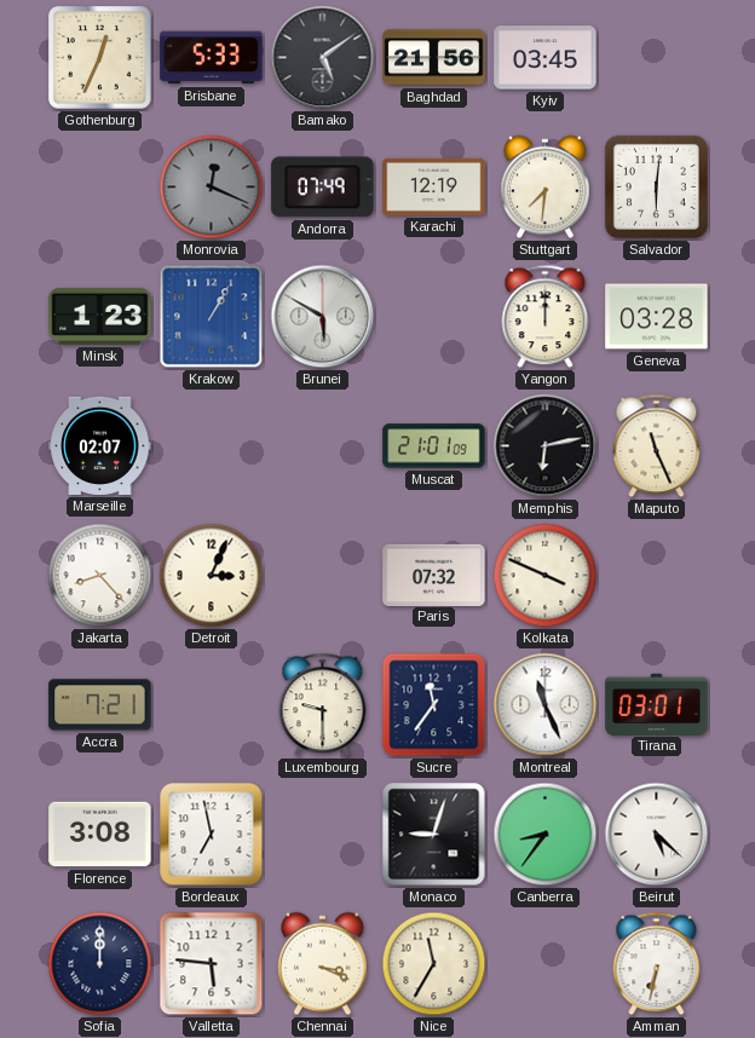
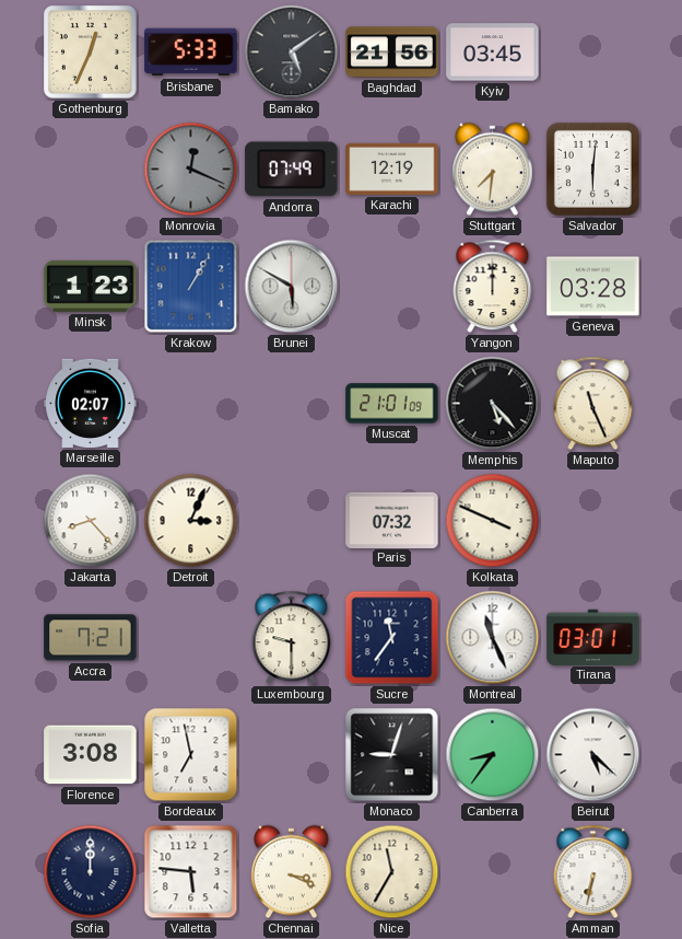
Memphis: 6:13 -> 5:23
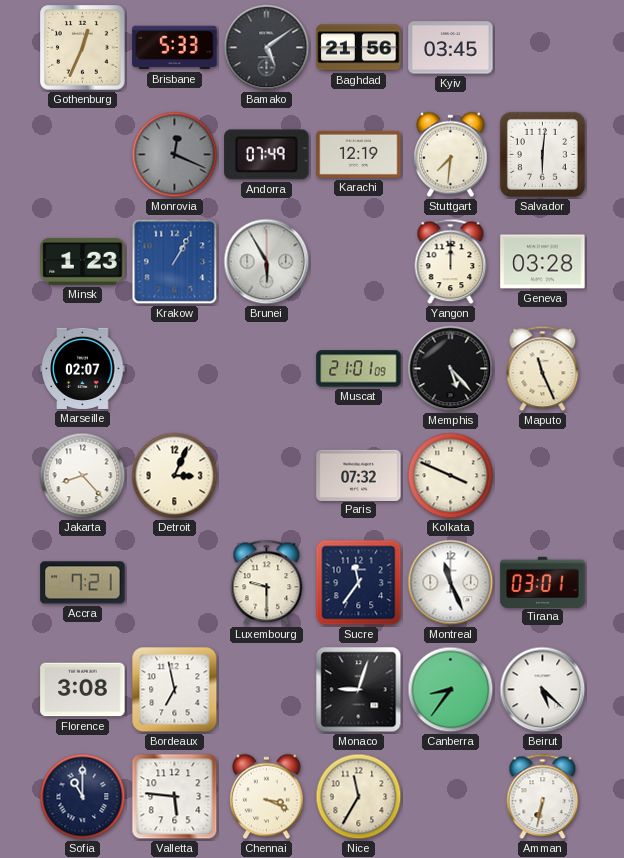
Brunei: 5:50 -> 5:55
Sofia: 12:00 -> 11:00
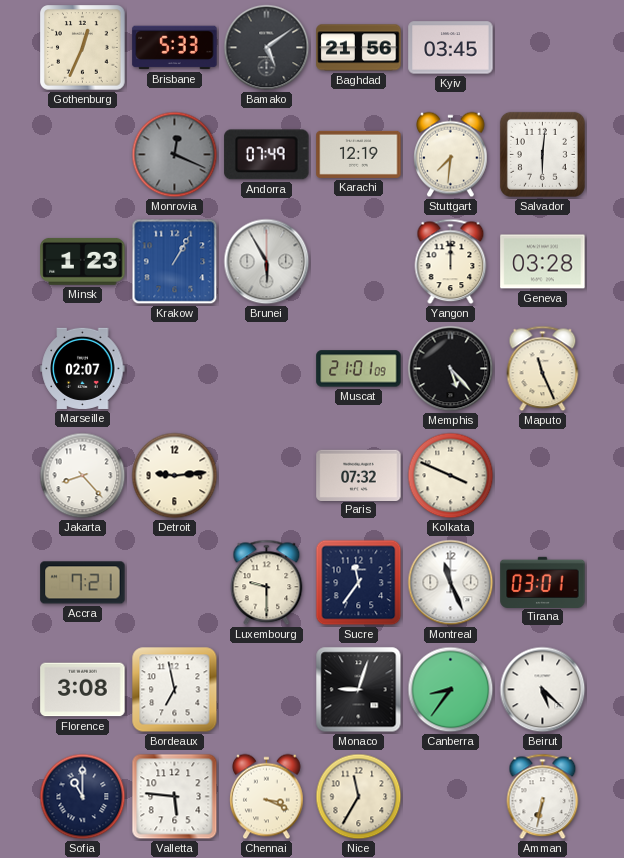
Detroit: 3:04 -> 9:14
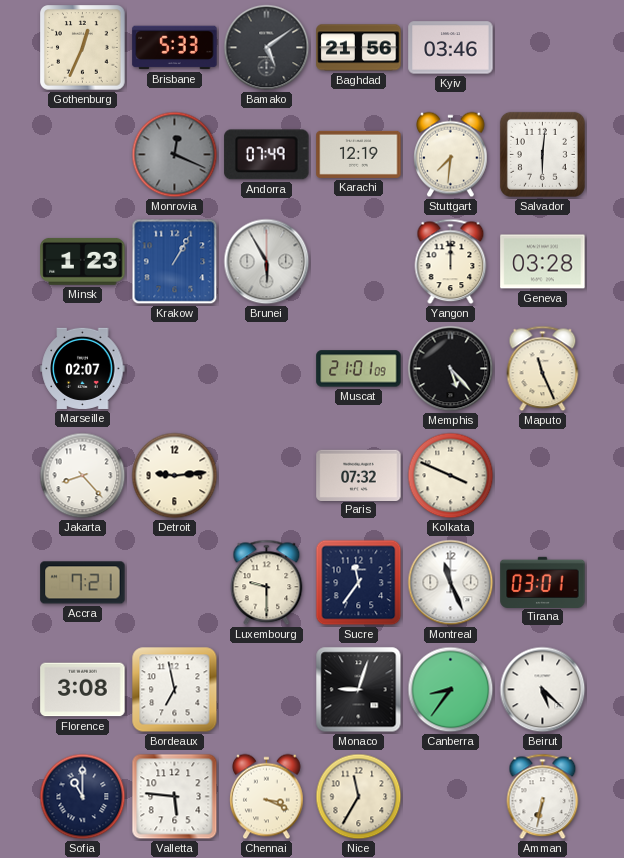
Kyiv: 03:45 -> 03:46
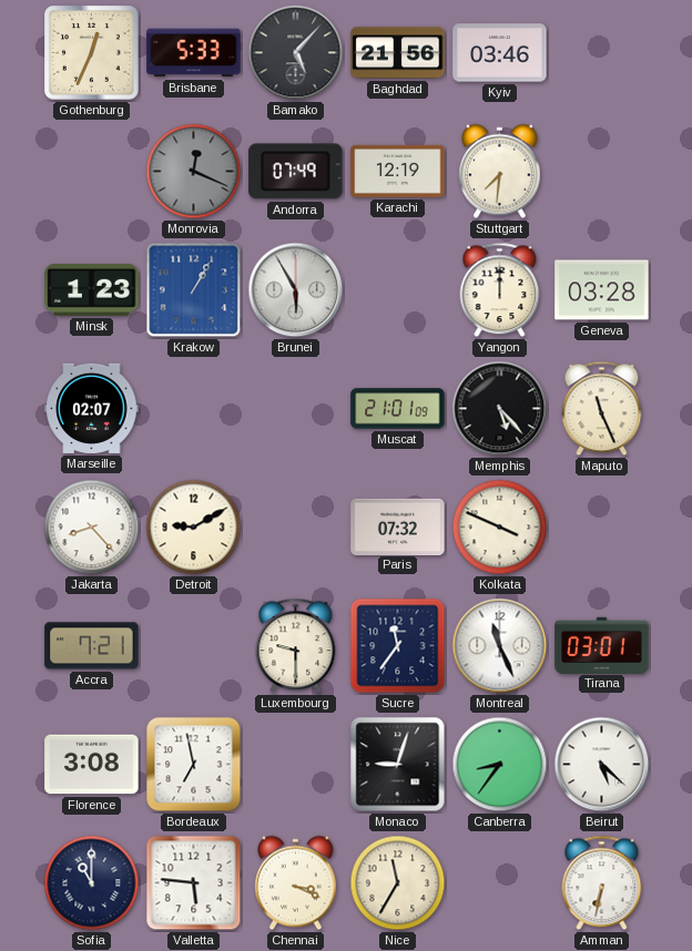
Bamako: 5:09 -> 5:07
Salvador: 6:01 -> none
Detroit: 9:14 -> 9:10
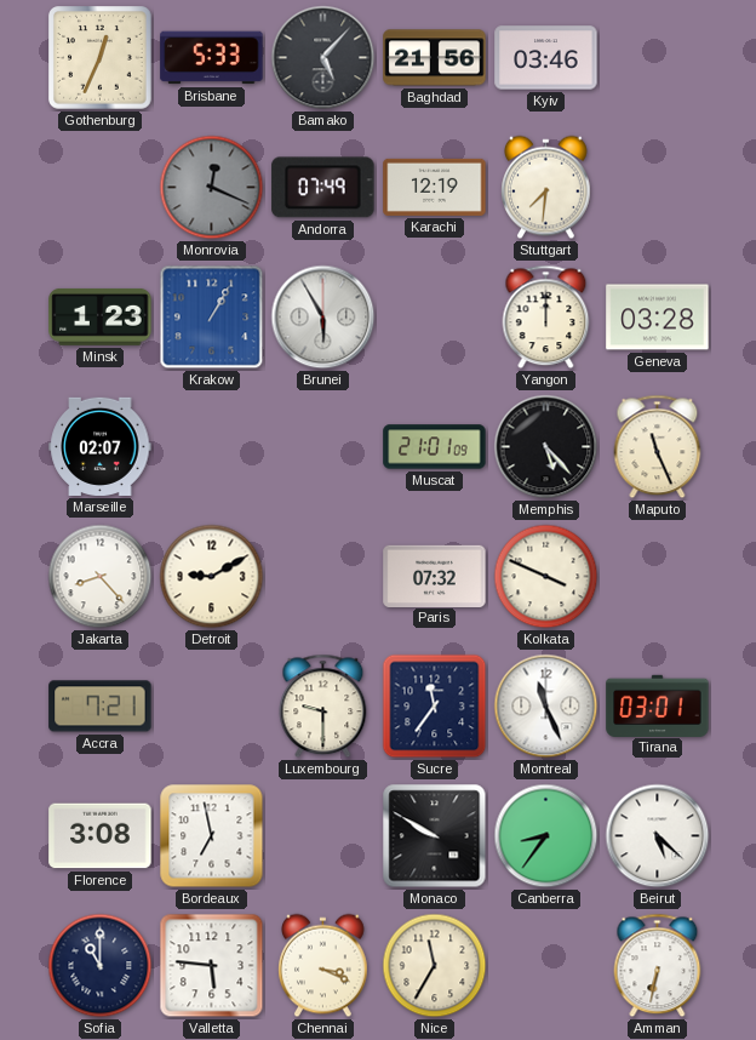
Monaco: 9:03 -> 9:50
